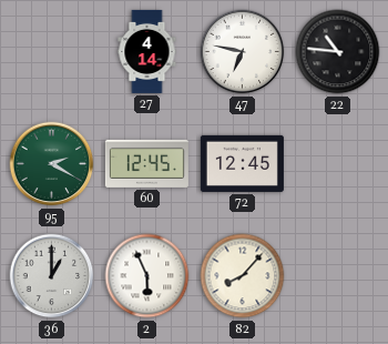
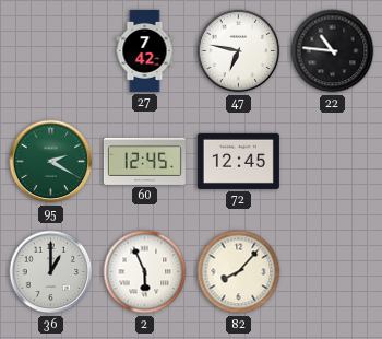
27: 4:14 -> 7:42
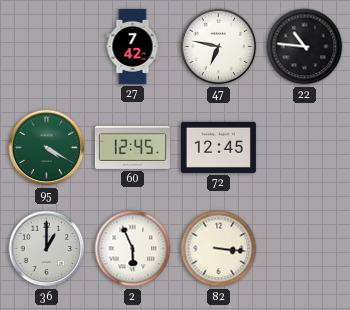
95: 2:20 -> 4:20
82: 8:07 -> 3:16
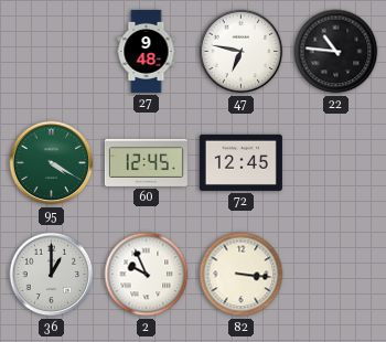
27: 7:42 -> 9:48
2: 5:56 -> 9:56
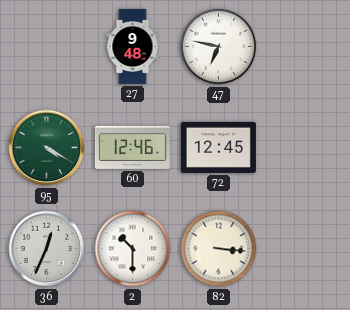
22: 10:46 -> none
60: 12:45 -> 12:46
36: 1:00 -> 12:34
2: 9:56 -> 10:30
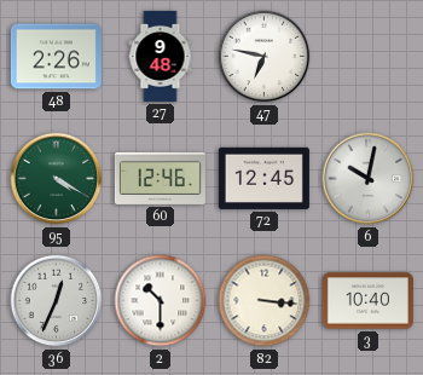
48: none -> 2:26
6: none -> 10:02
3: none -> 10:40
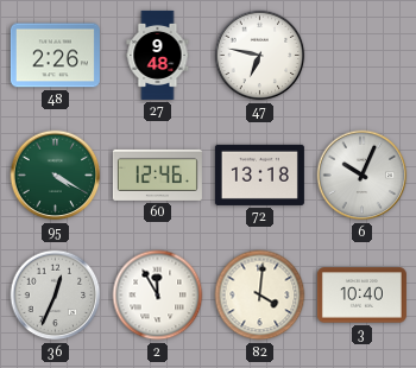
72: 12:45 -> 13:18
6: 10:02 -> 10:04
2: 10:30 -> 11:55
82: 3:16 -> 4:01
